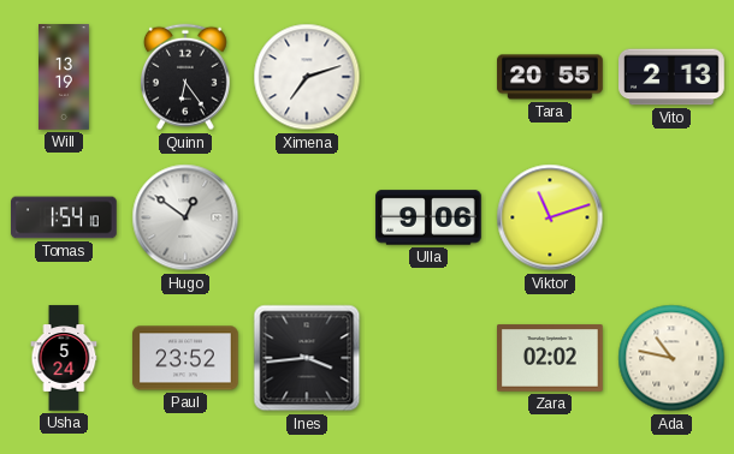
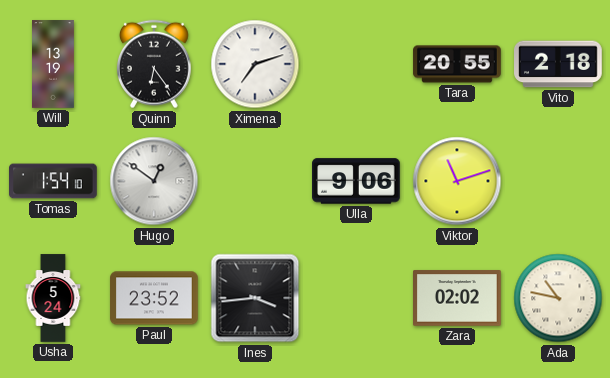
Vito: 2:13 -> 2:18
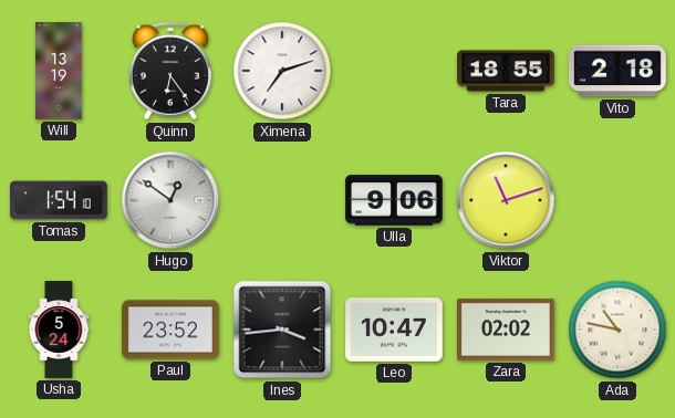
Tara: 20:55 -> 18:55
Leo: none -> 10:47
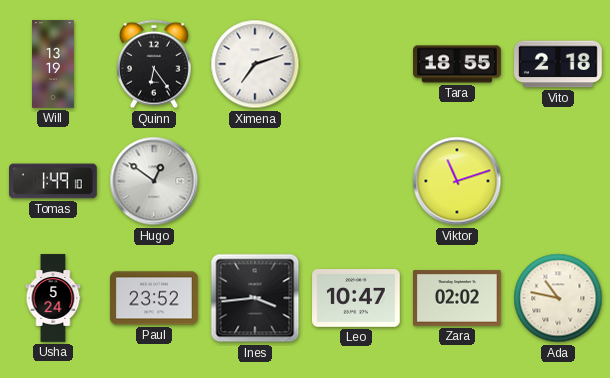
Tomas: 1:54 -> 1:49
Ulla: 9:06 -> none
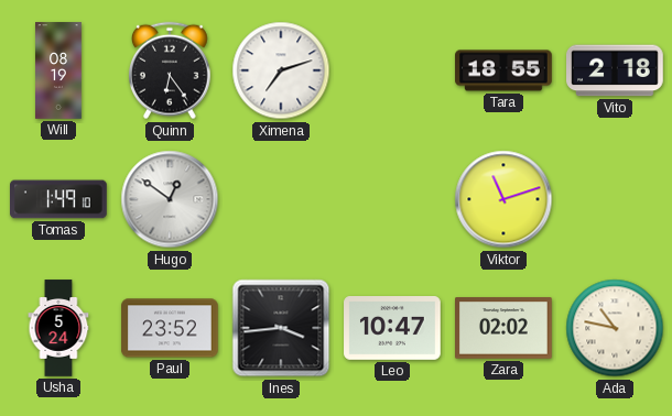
Will: 13:19 -> 08:19
